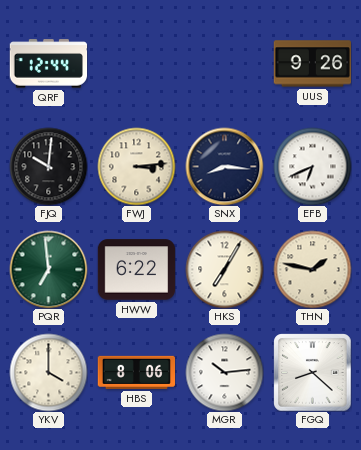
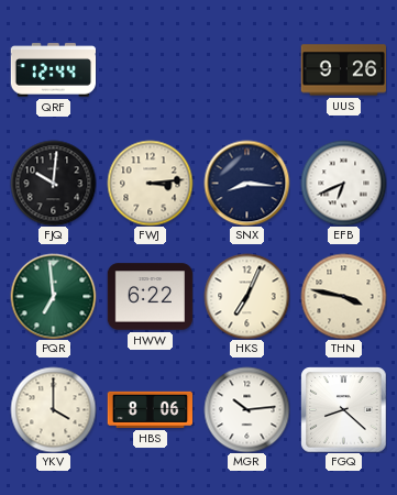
HKS: 7:05 -> 7:04
THN: 1:47 -> 3:47
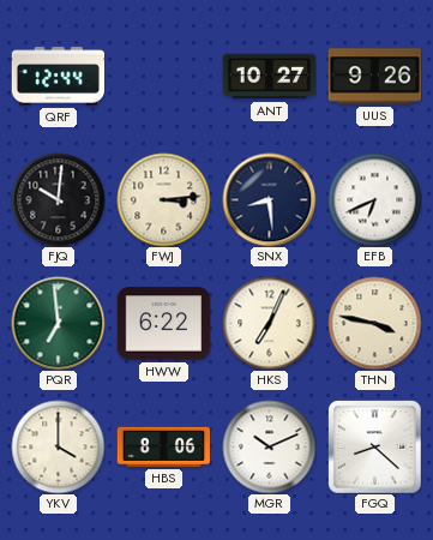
ANT: none -> 10:27
SNX: 8:16 -> 8:29
MGR: 10:14 -> 10:11
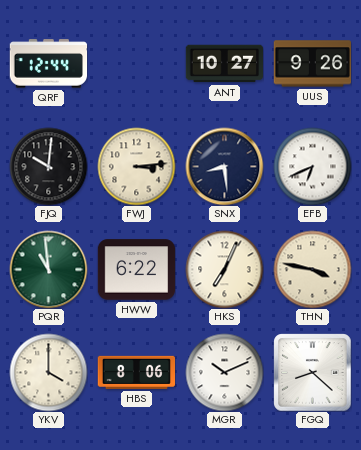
PQR: 6:59 -> 10:59
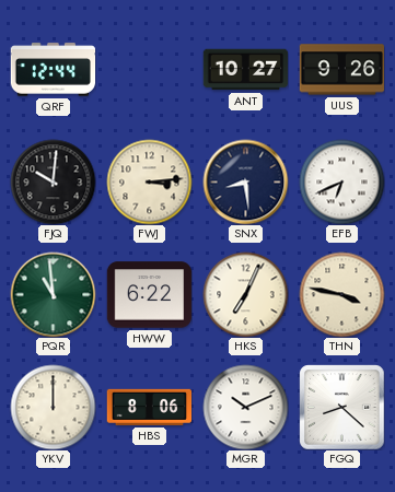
YKV: 4:00 -> 12:00
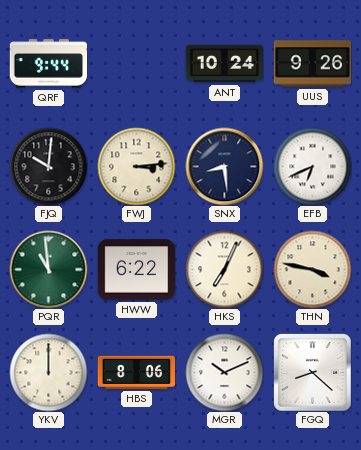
QRF: 12:44 -> 9:44
ANT: 10:27 -> 10:24
